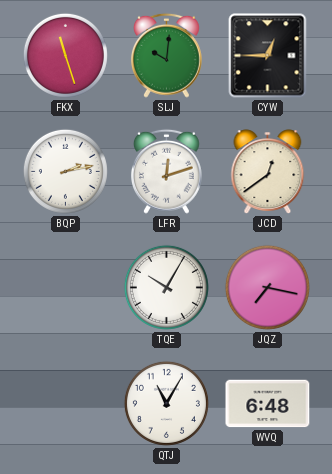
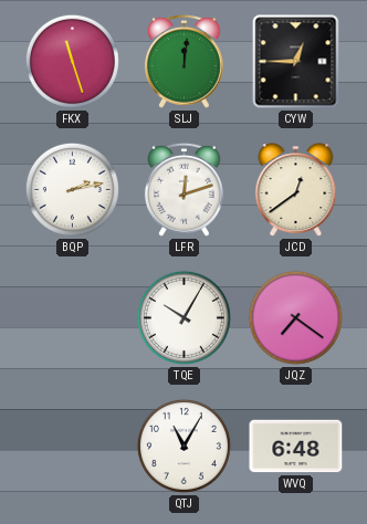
SLJ: 10:01 -> 12:01
JQZ: 7:17 -> 7:21
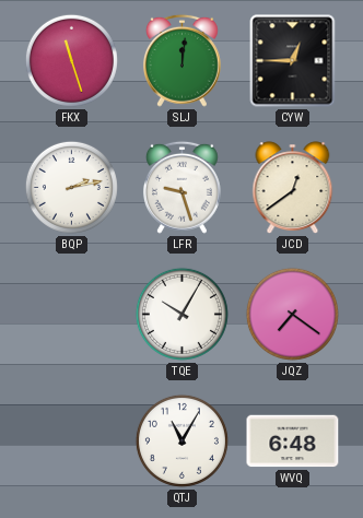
LFR: 12:12 -> 9:27
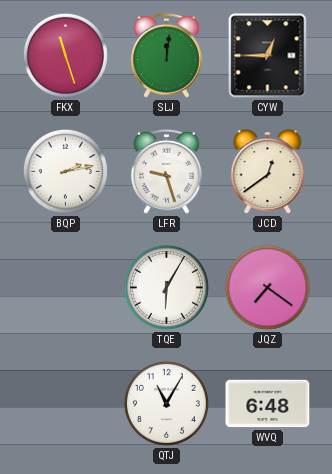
TQE: 10:05 -> 6:05
